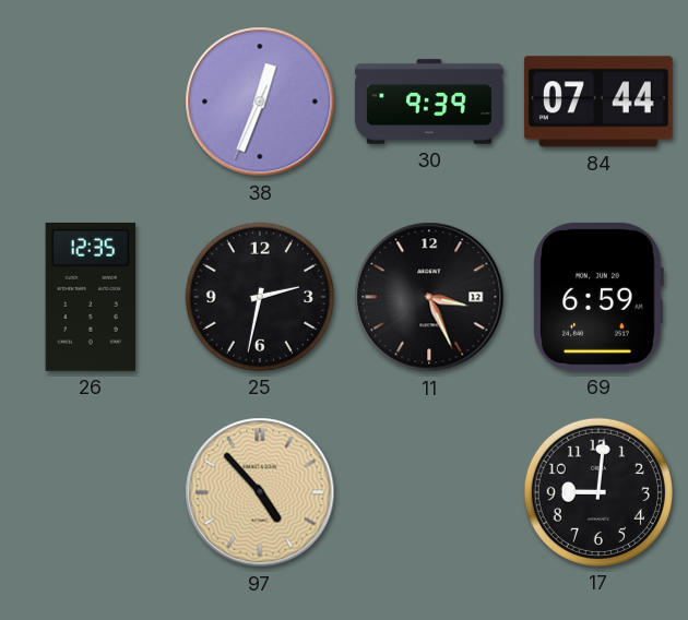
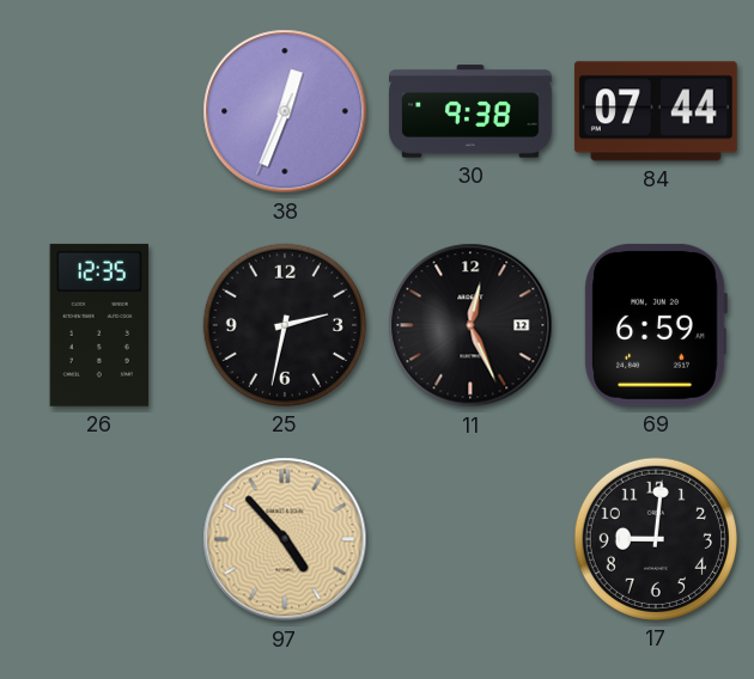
30: 9:39 -> 9:38
11: 3:26 -> 12:26
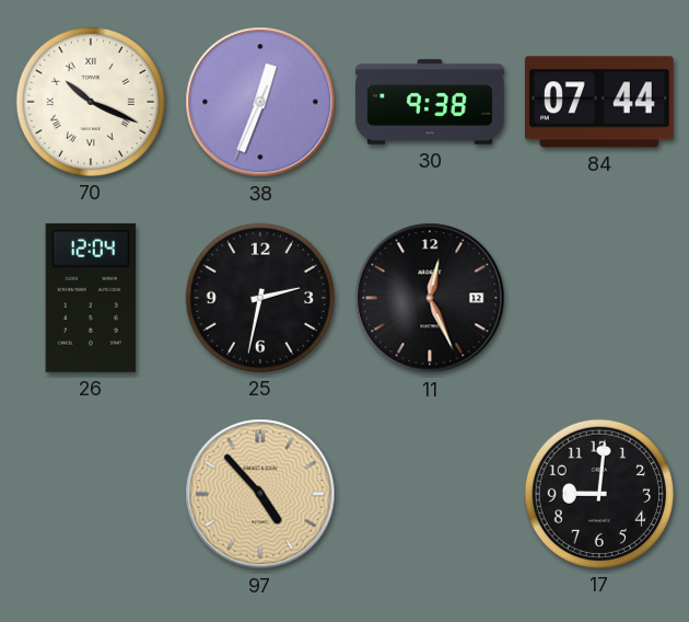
70: none -> 10:19
26: 12:35 -> 12:04
69: 6:59 -> none
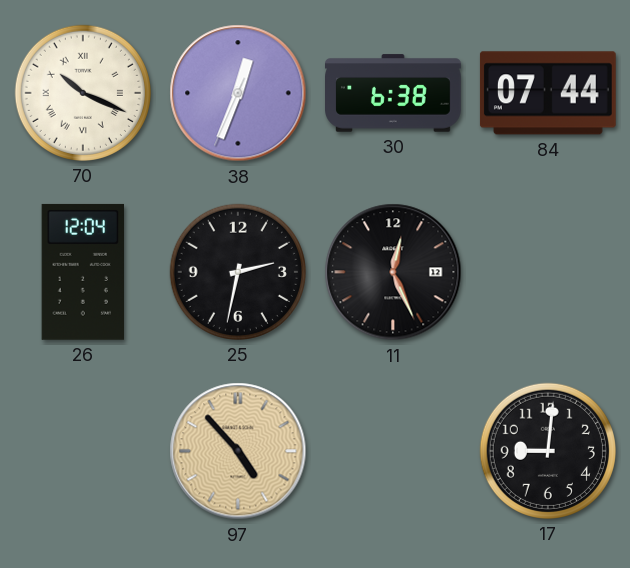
30: 9:38 -> 6:38
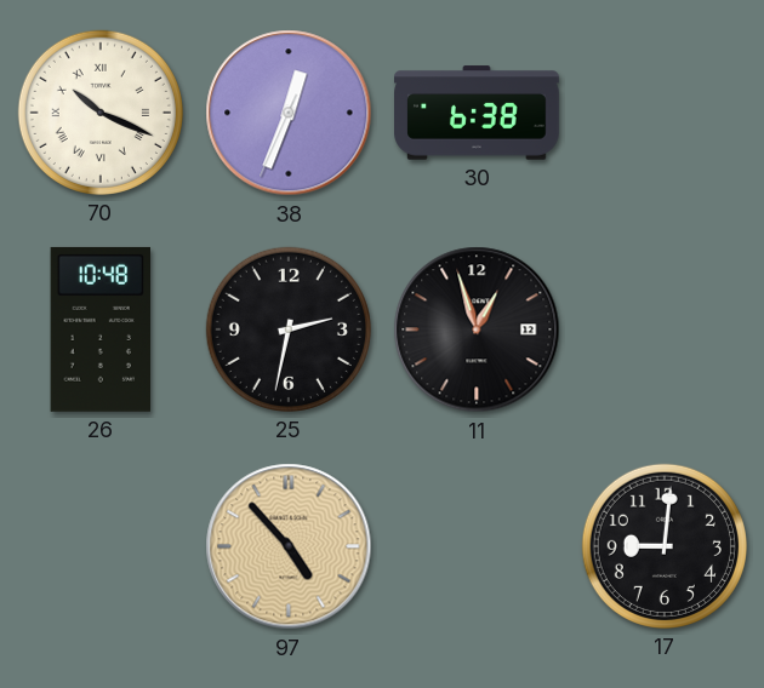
84: 07:44 -> none
26: 12:04 -> 10:48
11: 12:26 -> 12:57
